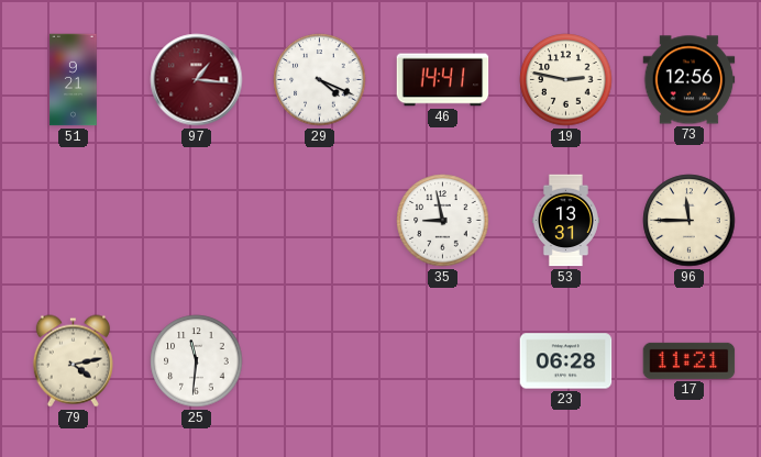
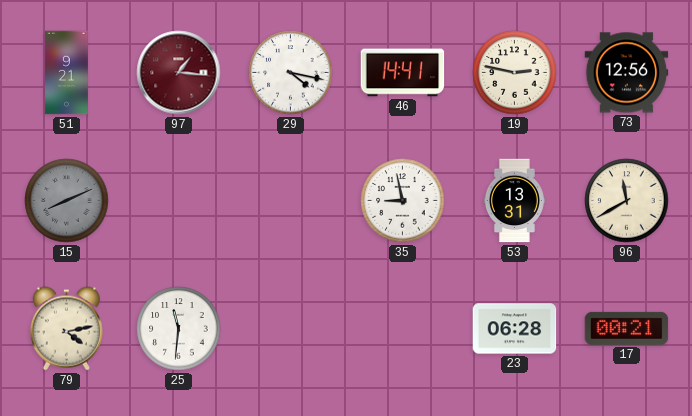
29: 4:19 -> 4:17
15: none -> 8:11
96: 11:45 -> 11:40
17: 11:21 -> 00:21
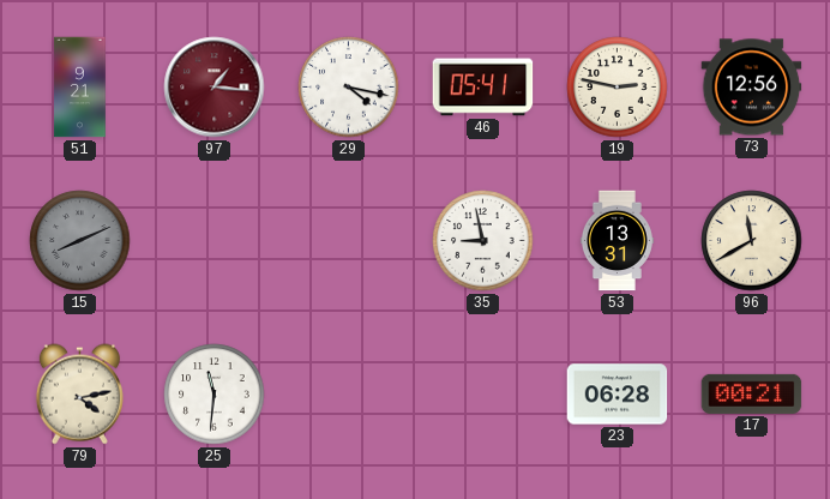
46: 14:41 -> 05:41
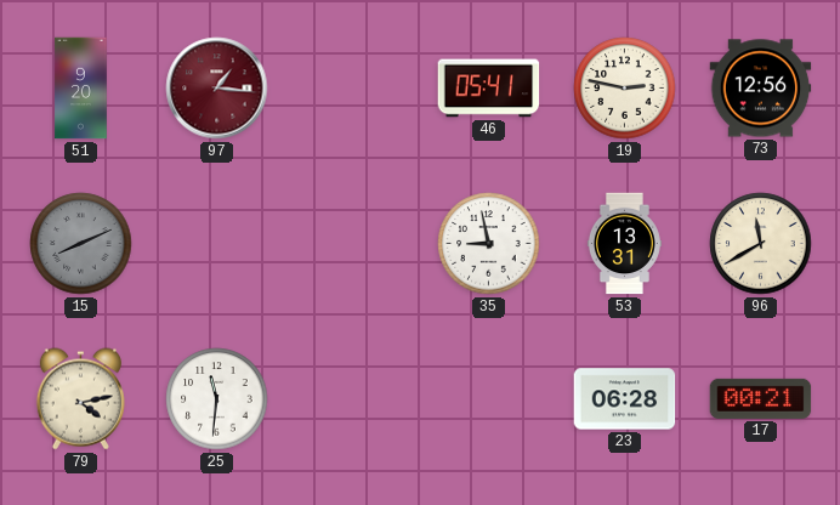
51: 9:21 -> 9:20
29: 4:17 -> none
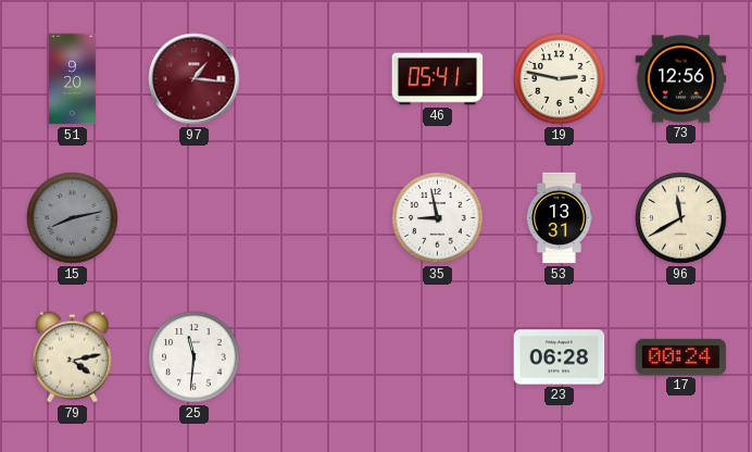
15: 8:11 -> 8:13
17: 00:21 -> 00:24
